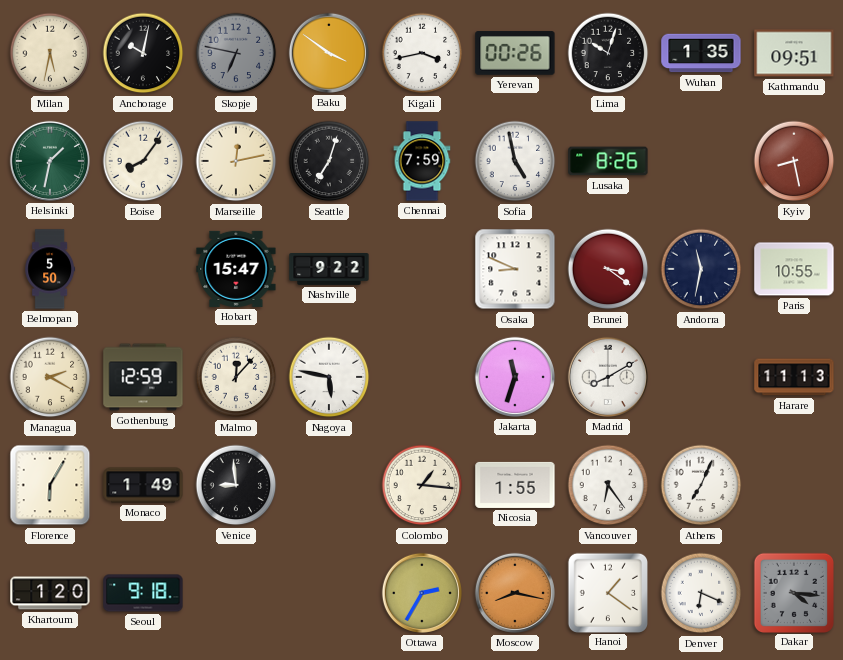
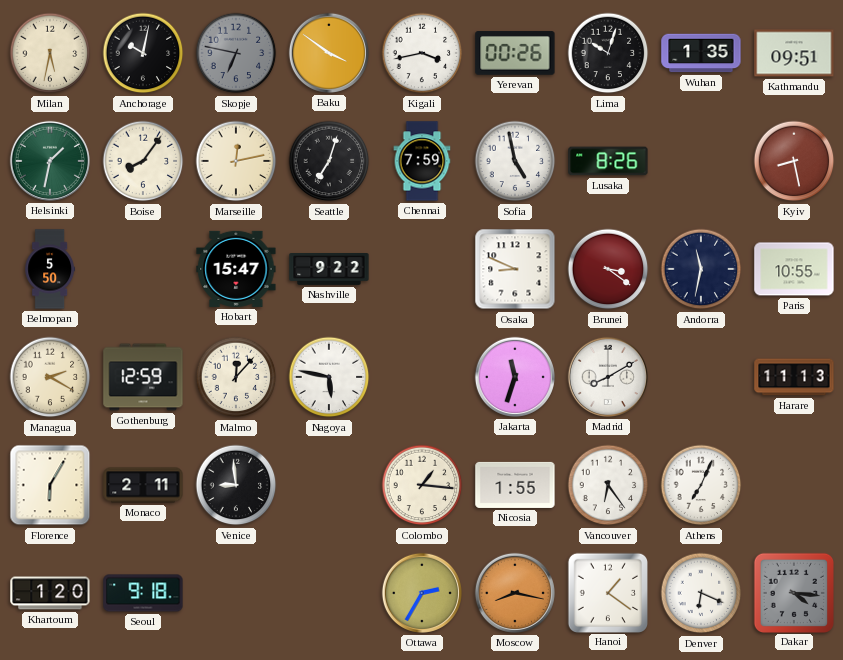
Monaco: 1:49 -> 2:11
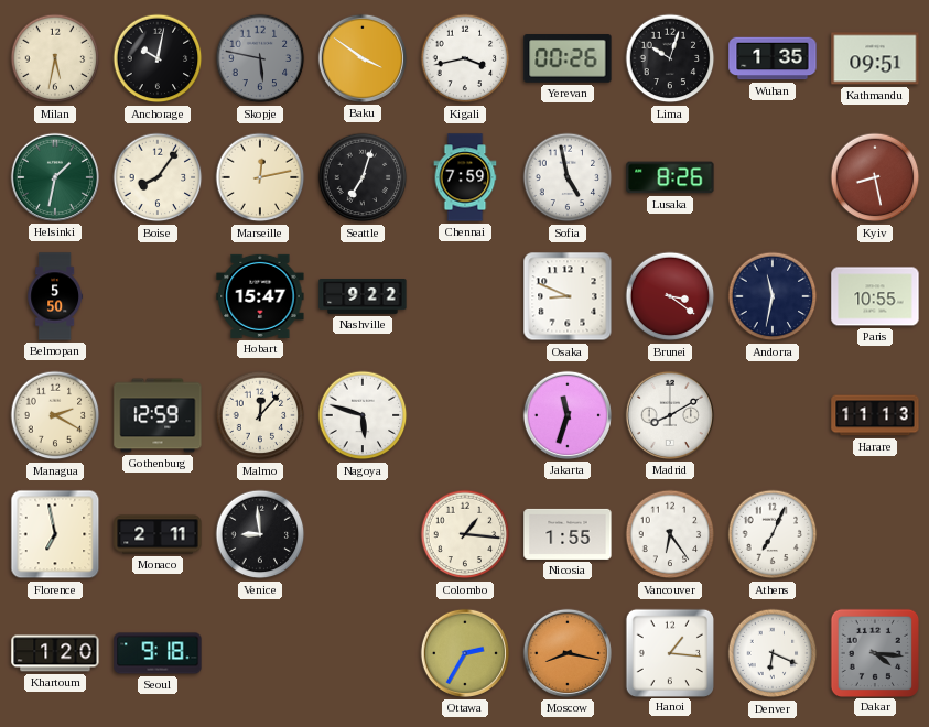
Skopje: 6:47 -> 5:47
Nagoya: 5:47 -> 5:48
Florence: 6:05 -> 6:58
Hanoi: 1:21 -> 1:16
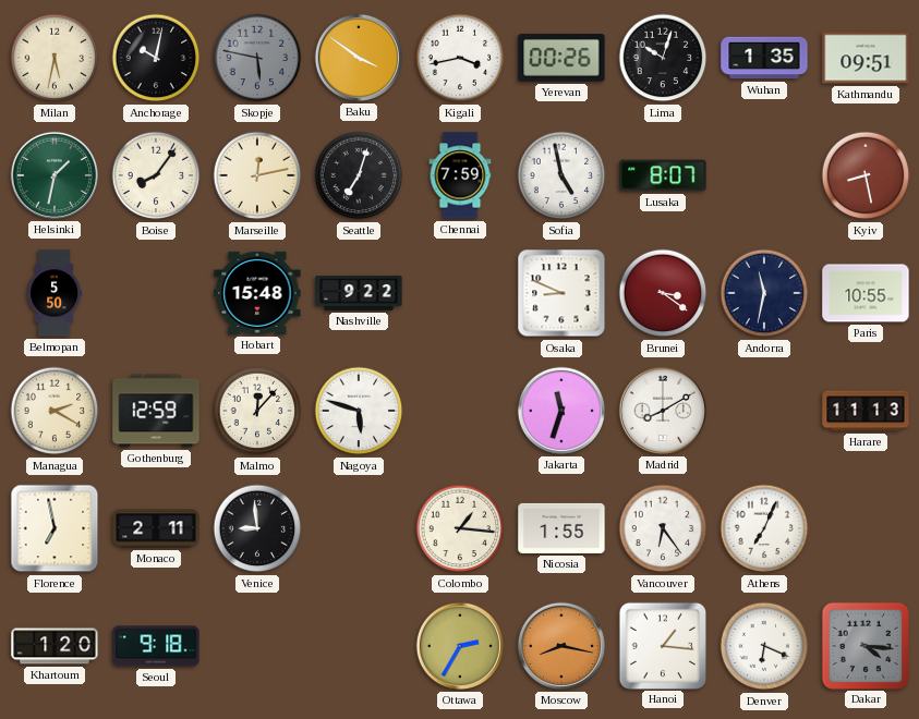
Lusaka: 8:26 -> 8:07
Hobart: 15:47 -> 15:48
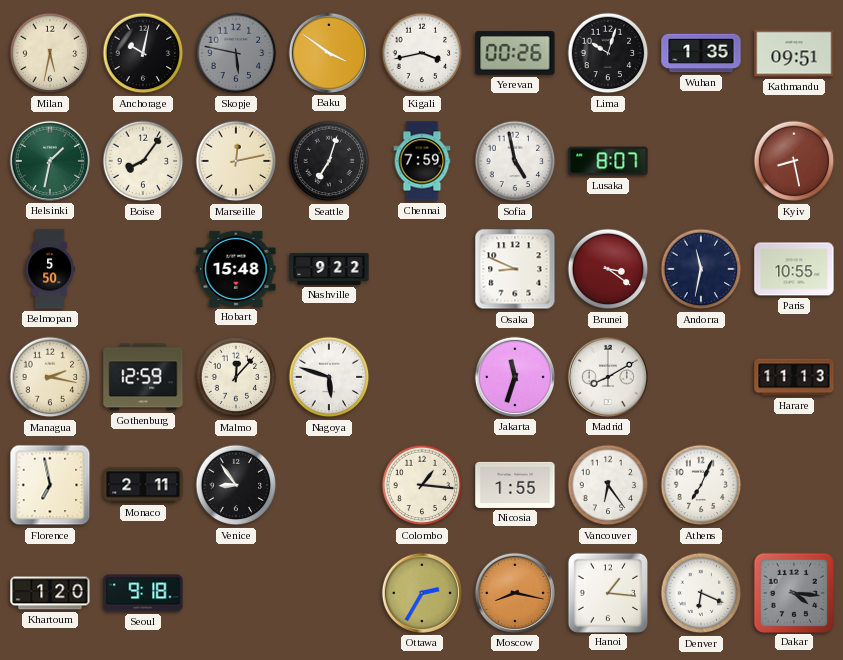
Managua: 2:20 -> 2:17
Venice: 8:59 -> 8:54
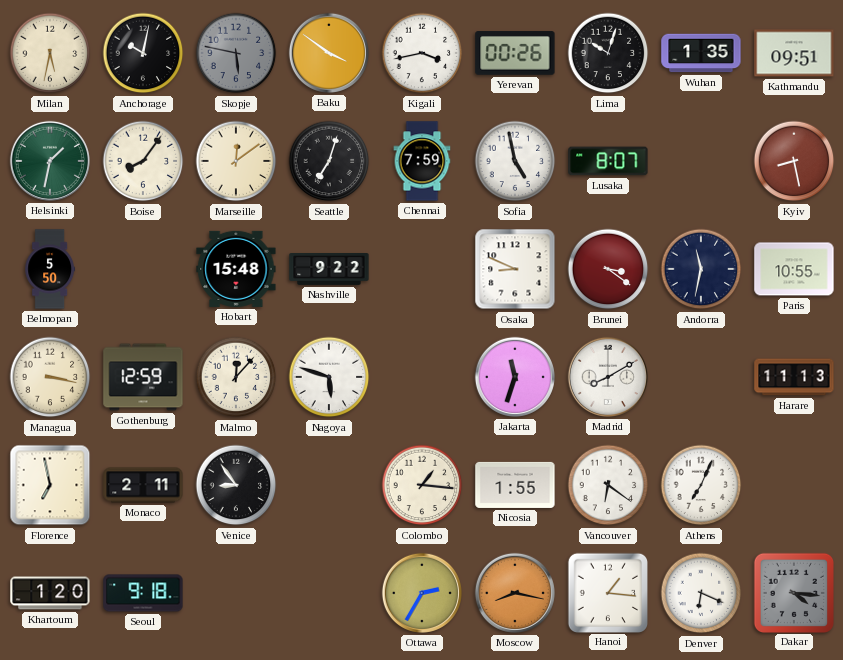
Marseille: 12:13 -> 12:09
Managua: 2:17 -> 3:17
Vancouver: 6:24 -> 6:21
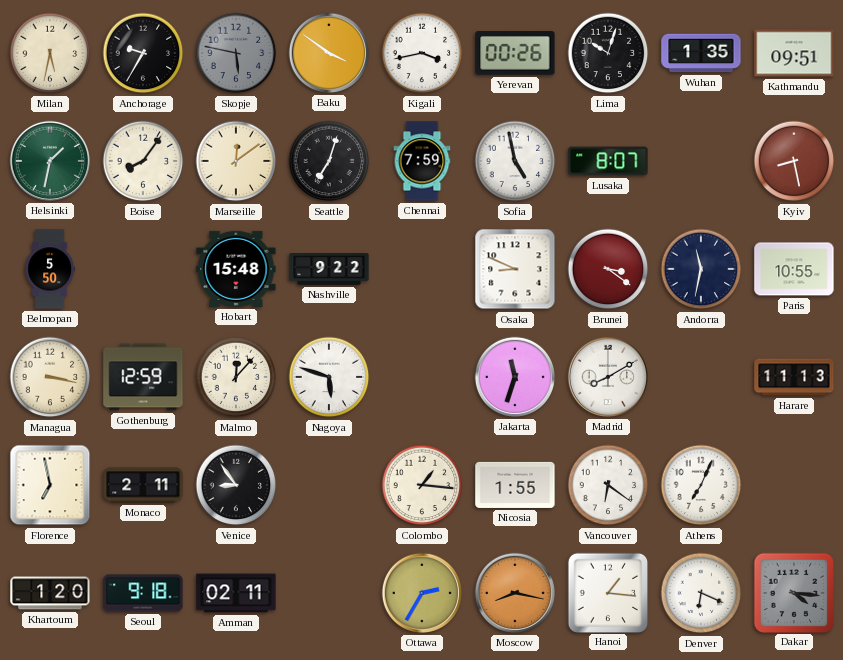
Anchorage: 10:02 -> 9:35
Amman: none -> 02:11
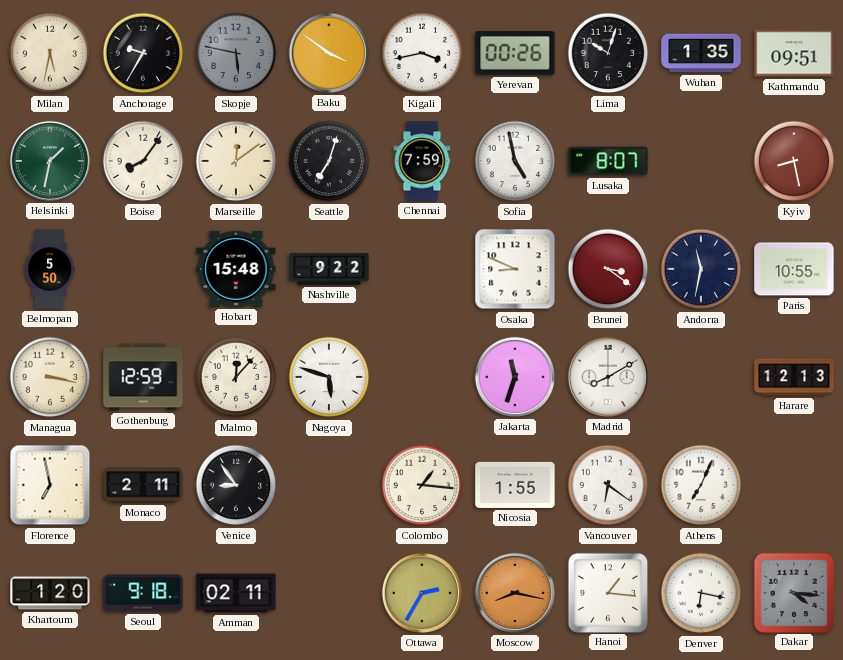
Harare: 11:13 -> 12:13
Denver: 6:19 -> 6:17
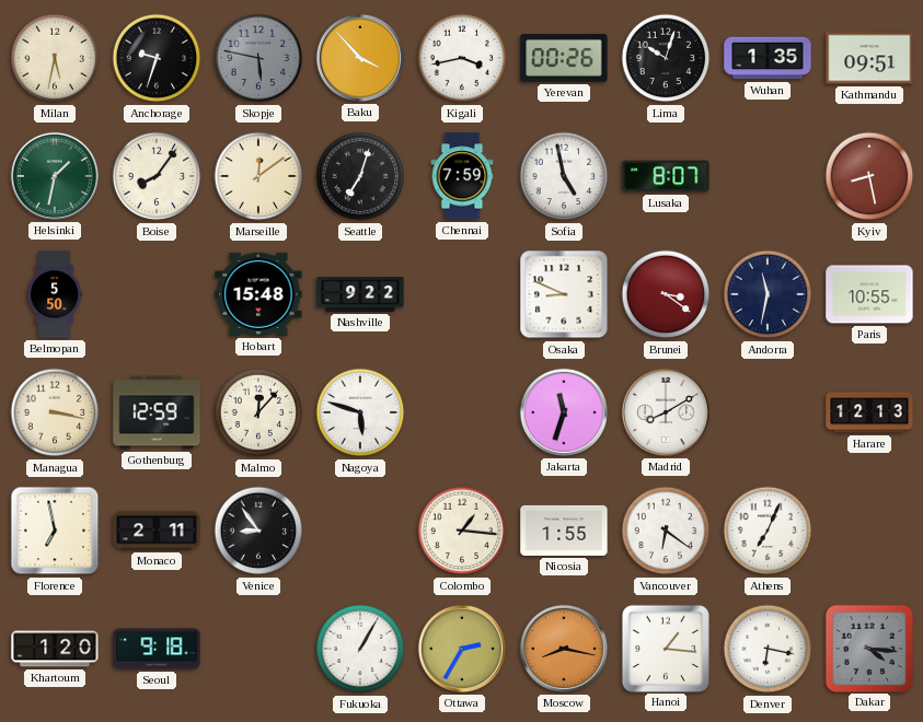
Anchorage: 9:35 -> 9:33
Baku: 3:51 -> 3:53
Amman: 02:11 -> none
Fukuoka: none -> 1:05
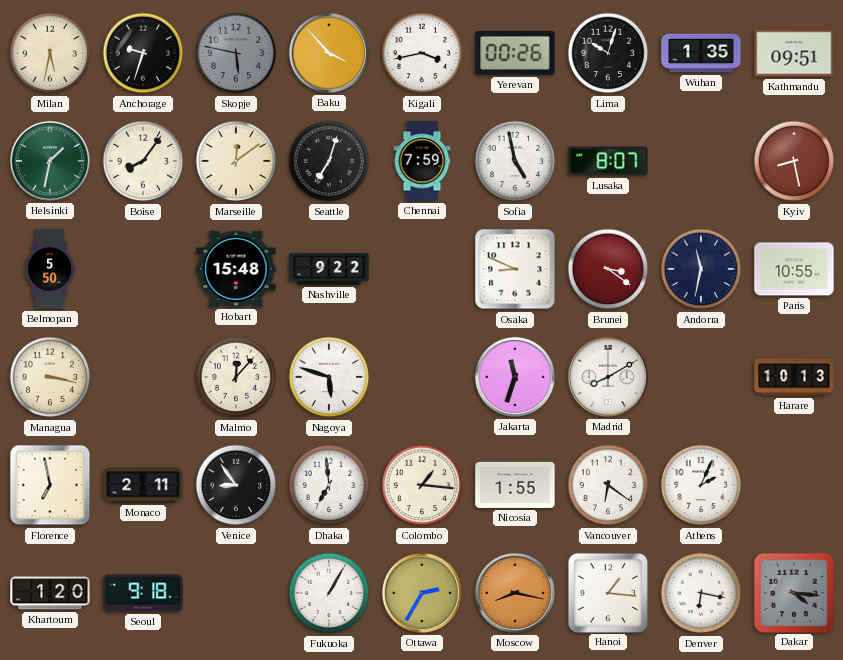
Gothenburg: 12:59 -> none
Harare: 12:13 -> 10:13
Dhaka: none -> 6:59
Athens: 7:04 -> 2:04
